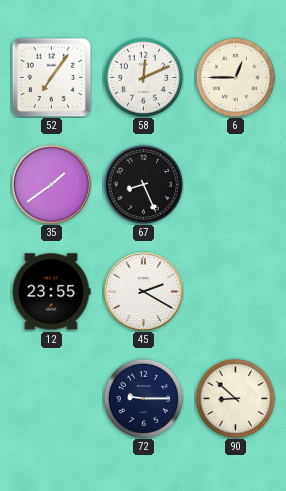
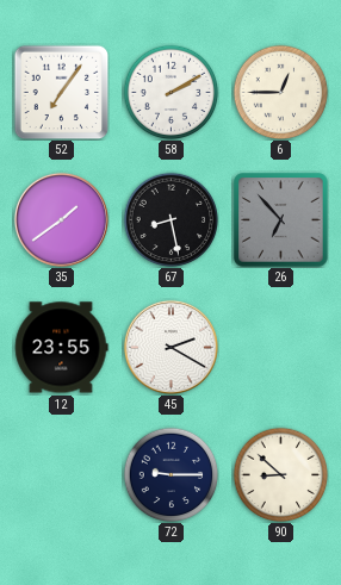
58: 12:11 -> 2:10
67: 8:26 -> 8:28
26: none -> 6:53
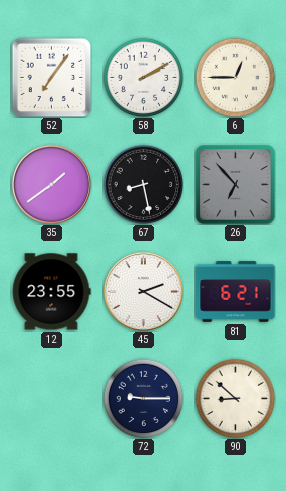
81: none -> 6:21
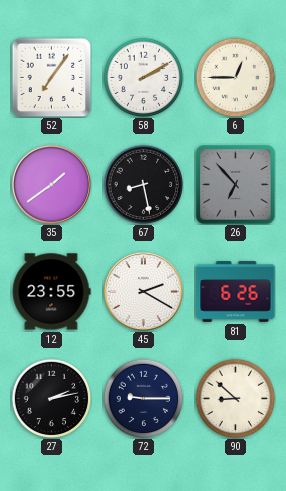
81: 6:21 -> 6:26
27: none -> 2:13
